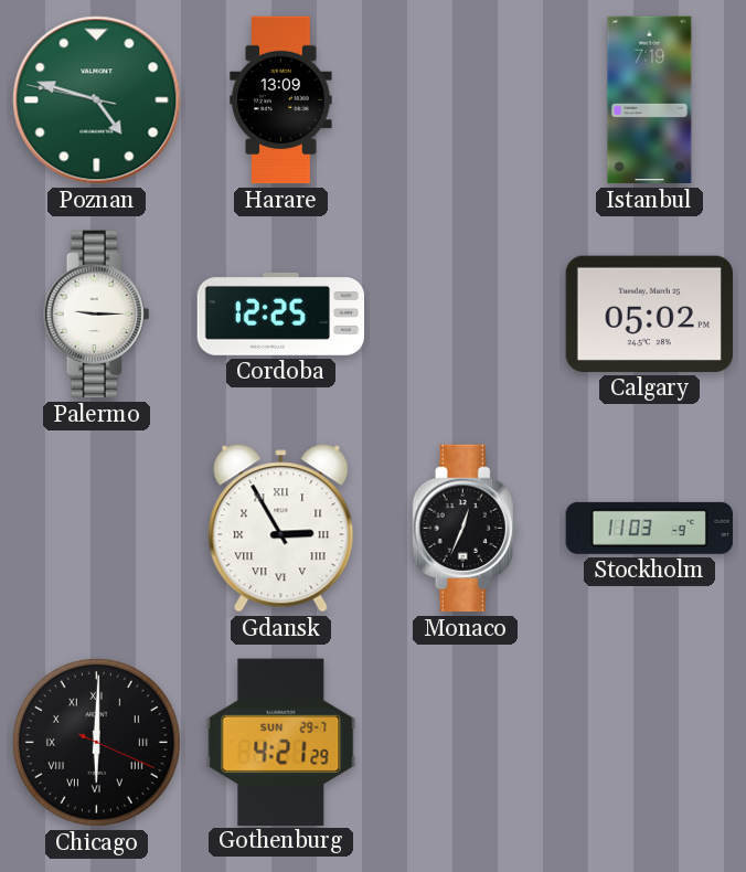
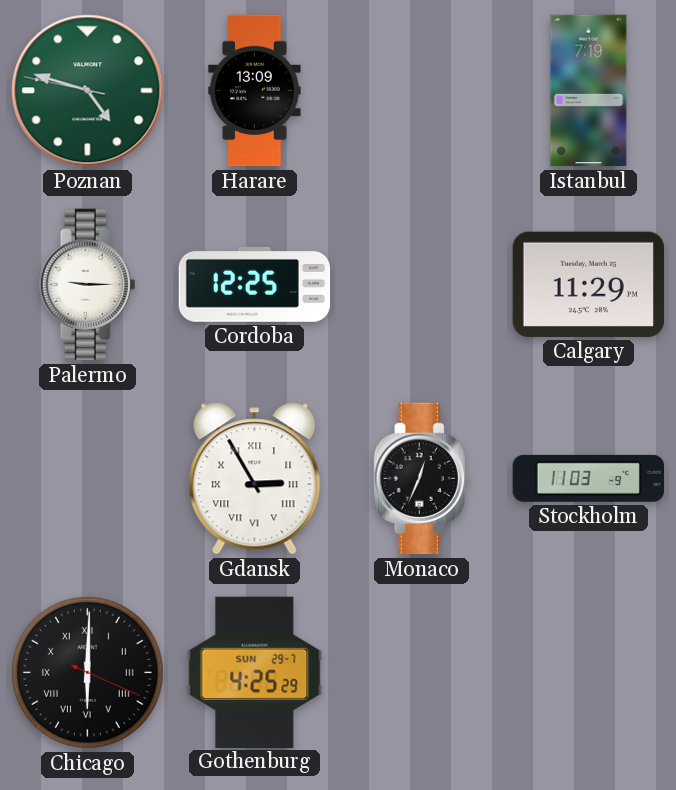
Calgary: 05:02 -> 11:29
Gothenburg: 4:21 -> 4:25
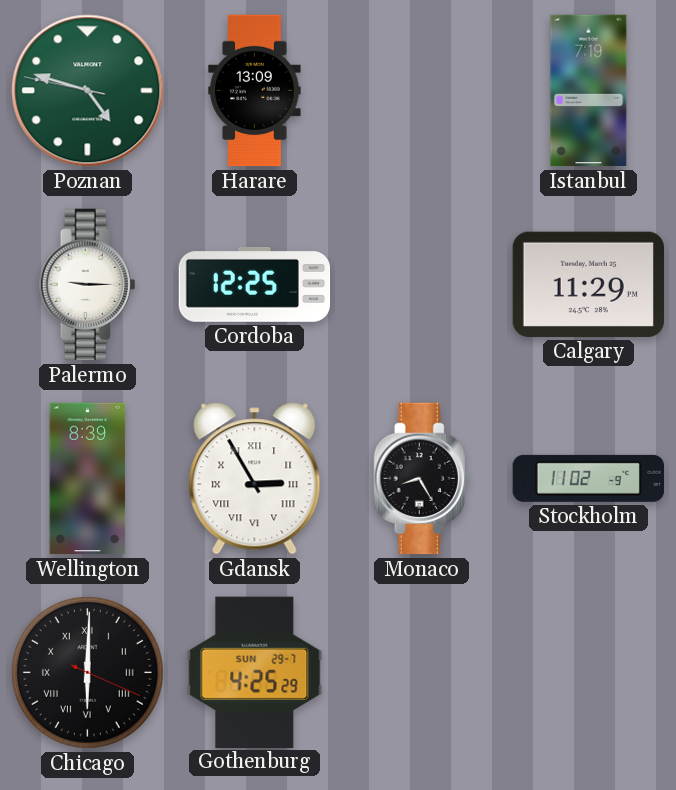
Wellington: none -> 8:39
Monaco: 12:34 -> 8:25
Stockholm: 11:03 -> 11:02
